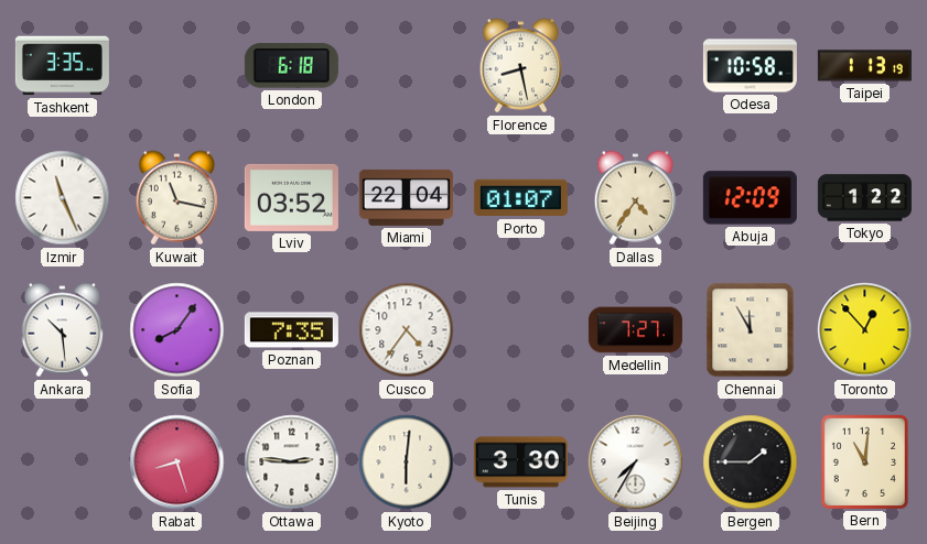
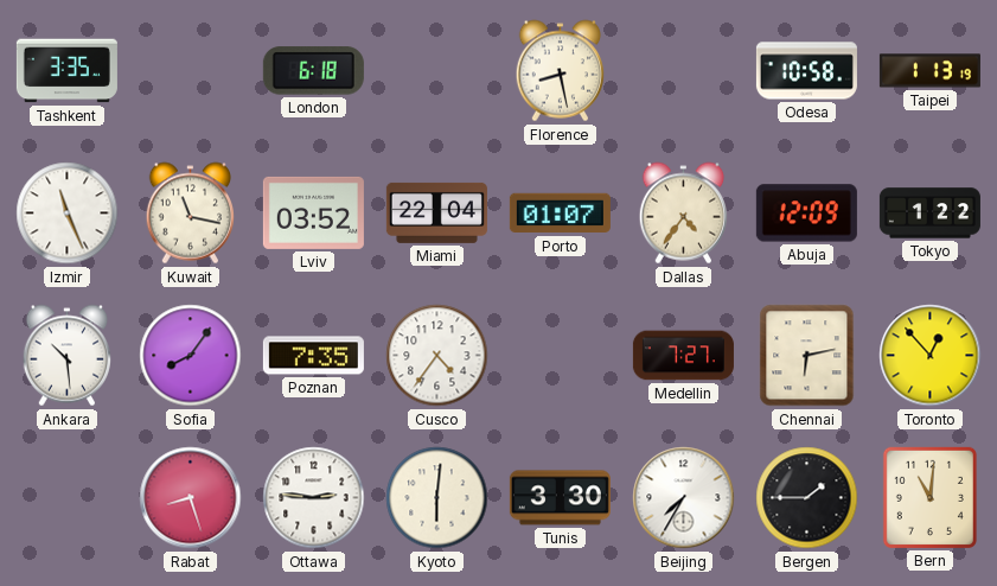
Chennai: 11:55 -> 6:13
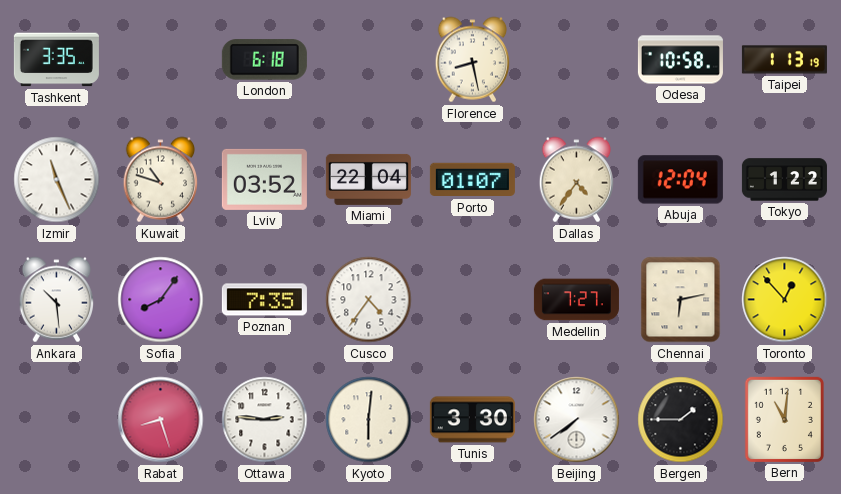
Kuwait: 11:17 -> 10:48
Abuja: 12:09 -> 12:04
Beijing: 7:35 -> 7:39
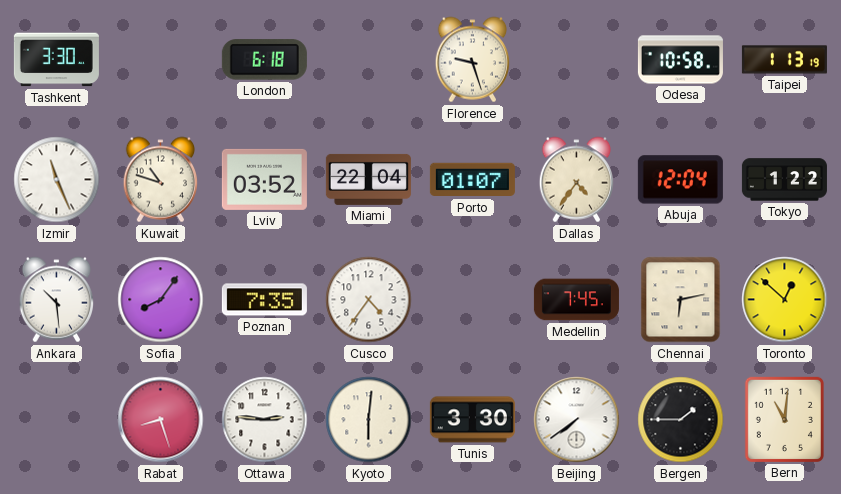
Tashkent: 3:35 -> 3:30
Florence: 8:28 -> 9:27
Medellin: 7:27 -> 7:45
Toronto: 12:53 -> 12:52
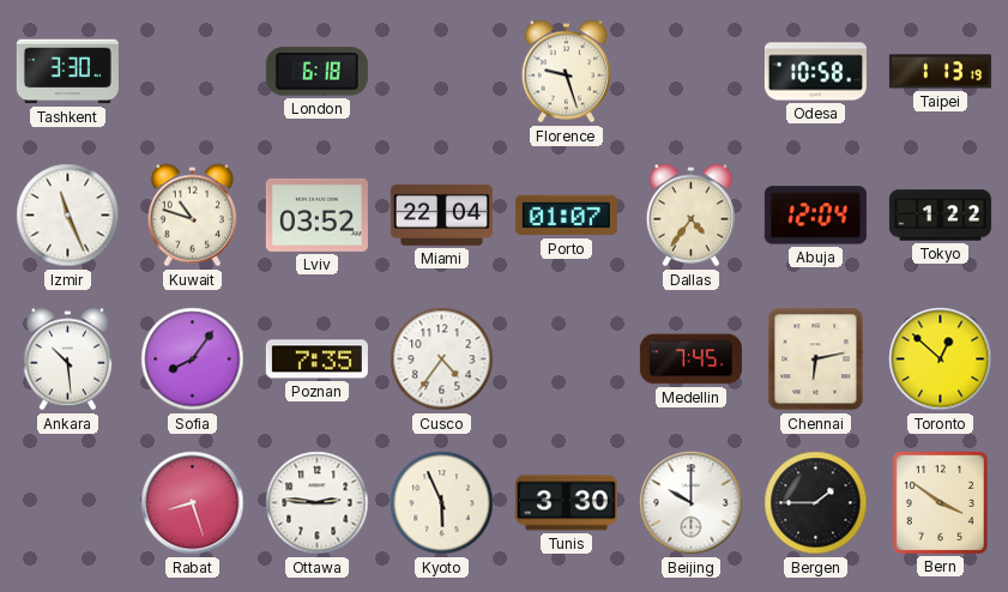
Kyoto: 6:01 -> 5:56
Beijing: 7:39 -> 10:00
Bern: 11:01 -> 3:51
